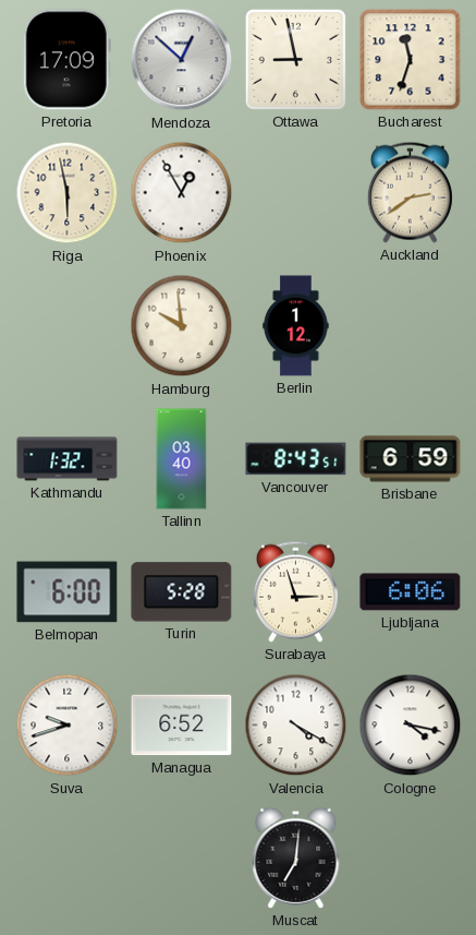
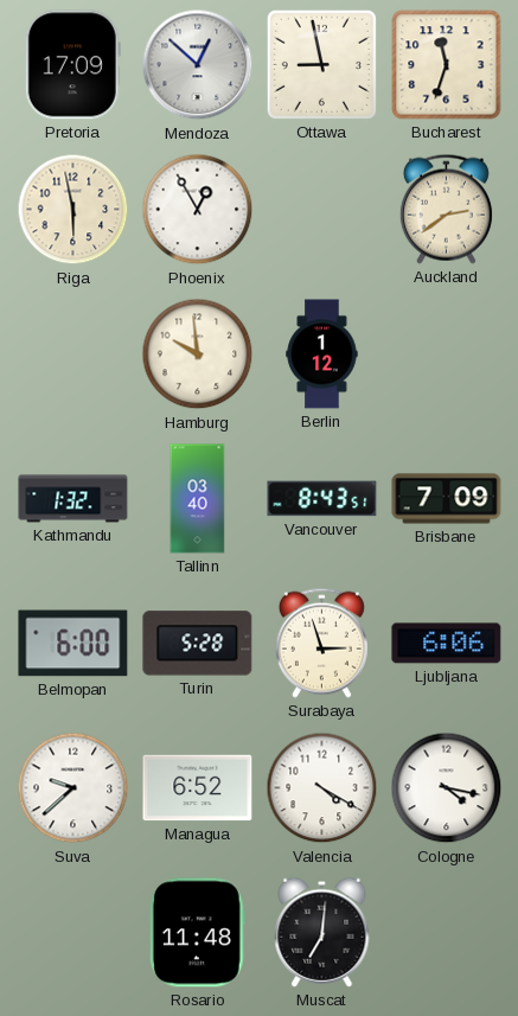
Brisbane: 6:59 -> 7:09
Suva: 9:42 -> 9:38
Rosario: none -> 11:48
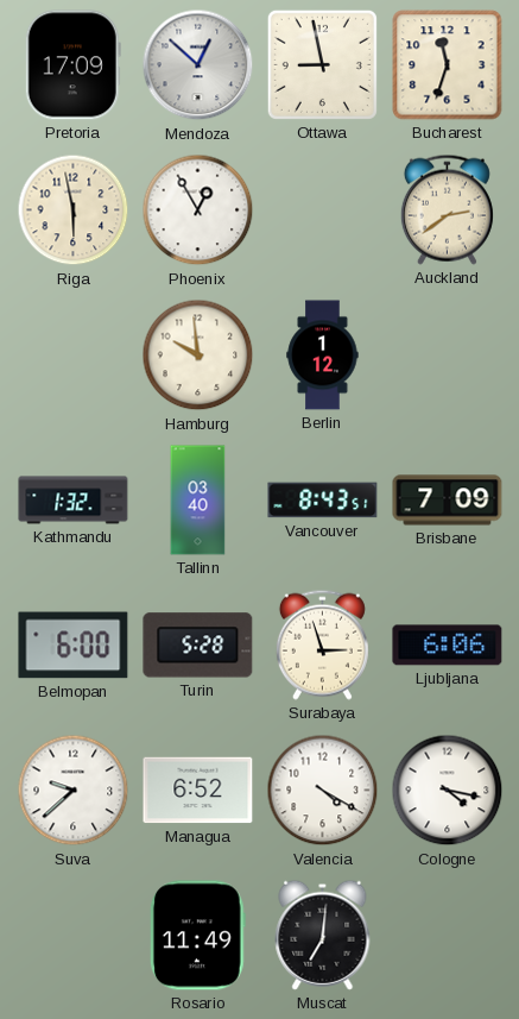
Rosario: 11:48 -> 11:49
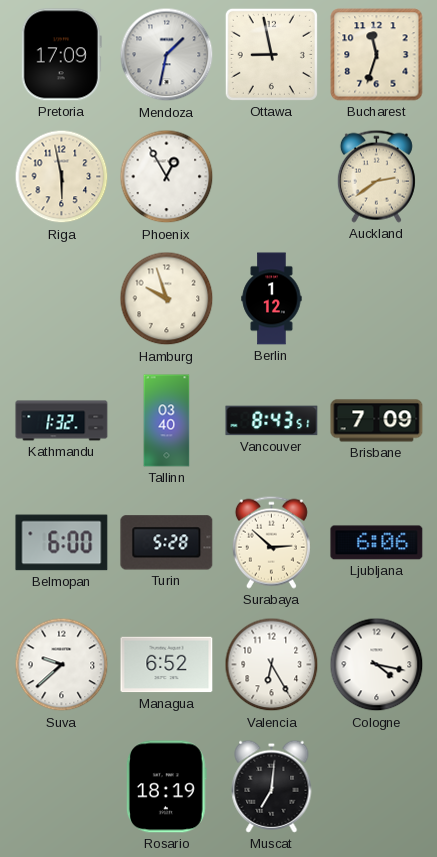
Mendoza: 12:52 -> 1:32
Hamburg: 9:59 -> 9:57
Surabaya: 2:57 -> 2:52
Valencia: 4:20 -> 6:25
Rosario: 11:49 -> 18:19
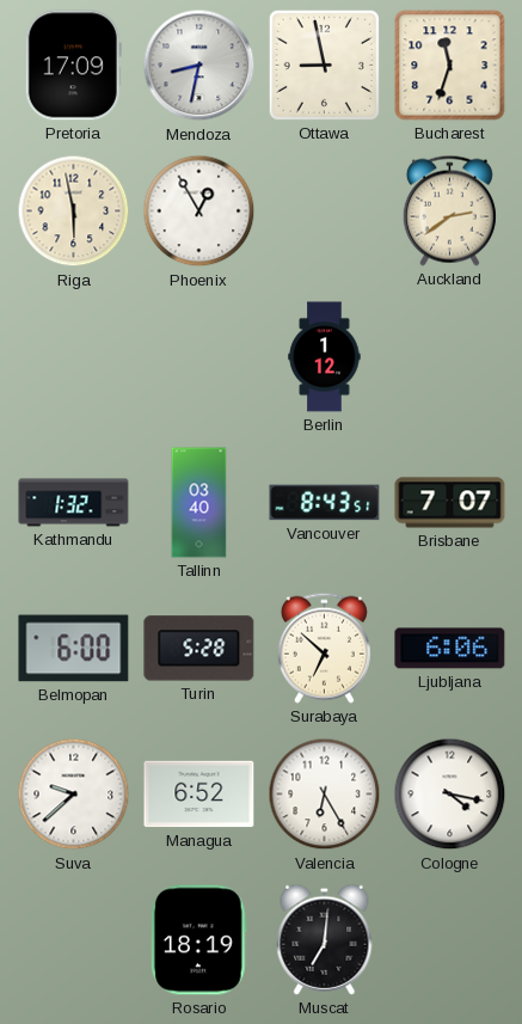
Mendoza: 1:32 -> 8:32
Hamburg: 9:57 -> none
Brisbane: 7:09 -> 7:07
Surabaya: 2:52 -> 6:52
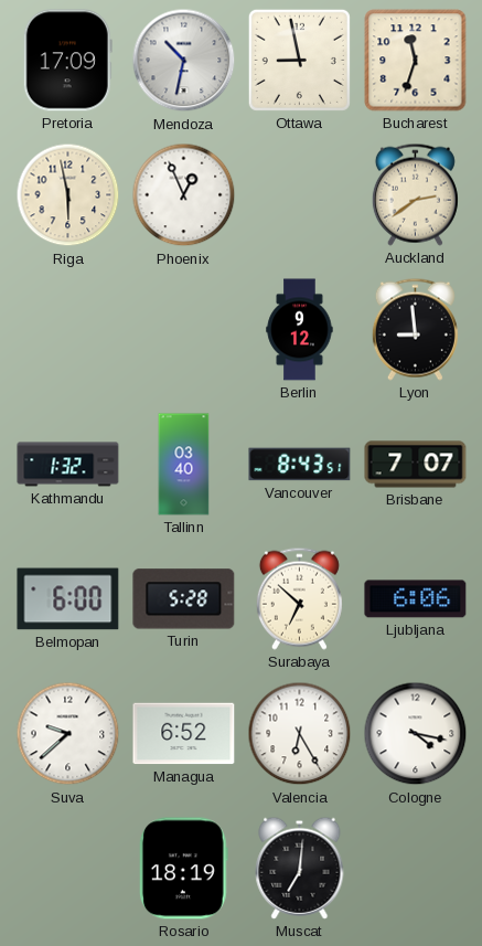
Mendoza: 8:32 -> 10:32
Phoenix: 12:55 -> 12:56
Berlin: 1:12 -> 9:12
Lyon: none -> 8:59
